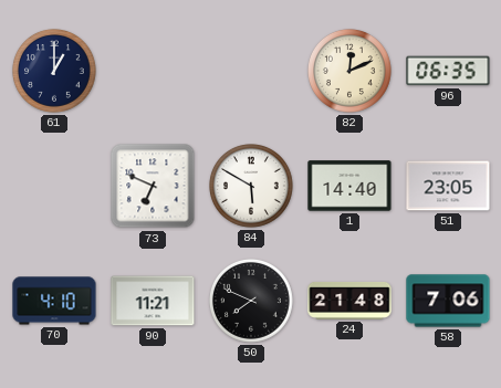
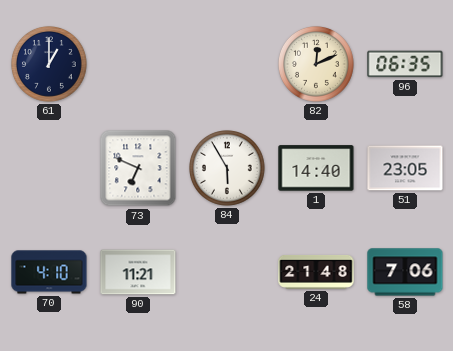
84: 5:50 -> 5:55
50: 7:49 -> none
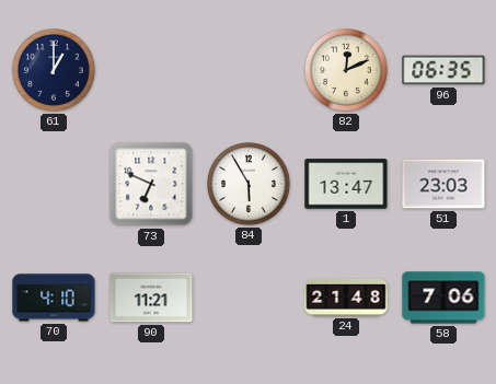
1: 14:40 -> 13:47
51: 23:05 -> 23:03
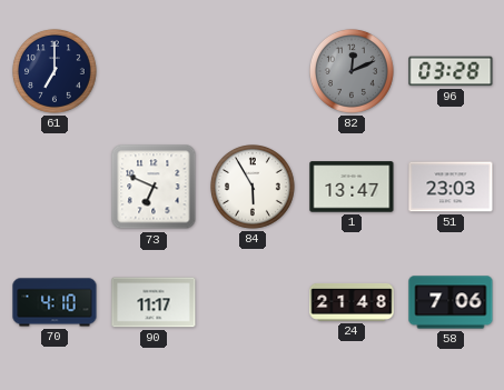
61: 1:00 -> 7:00
82 dial: cream -> grey
96: 06:35 -> 03:28
90: 11:21 -> 11:17
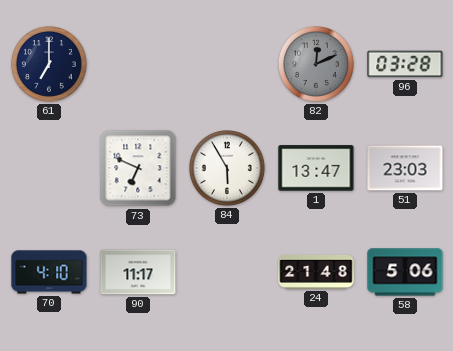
58: 7:06 -> 5:06
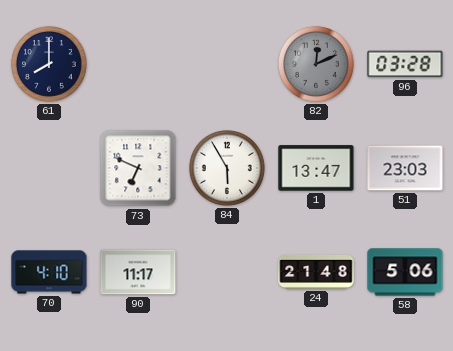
61: 7:00 -> 8:00
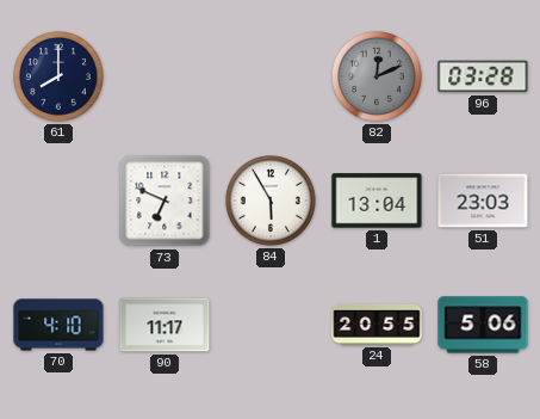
1: 13:47 -> 13:04
24: 21:48 -> 20:55
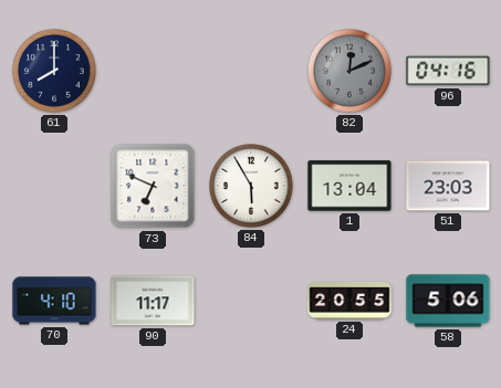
96: 03:28 -> 04:16
